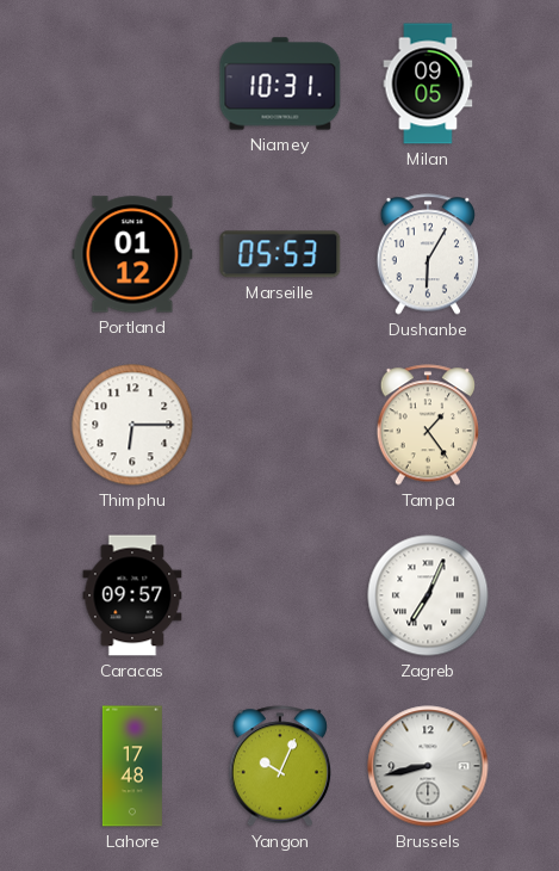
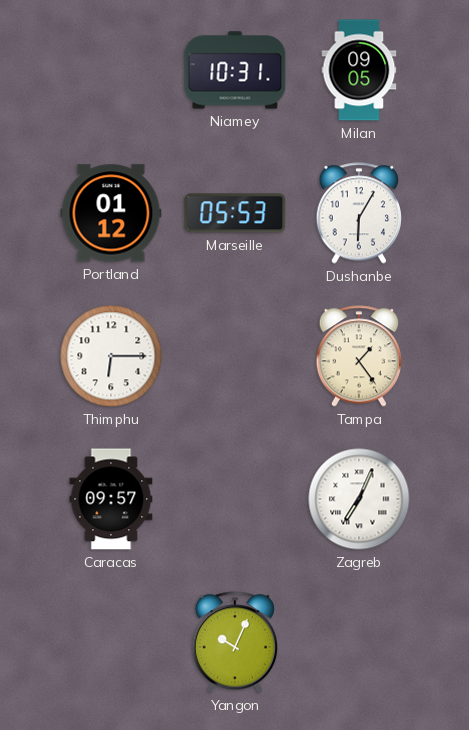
Lahore: 17:48 -> none
Brussels: 8:43 -> none
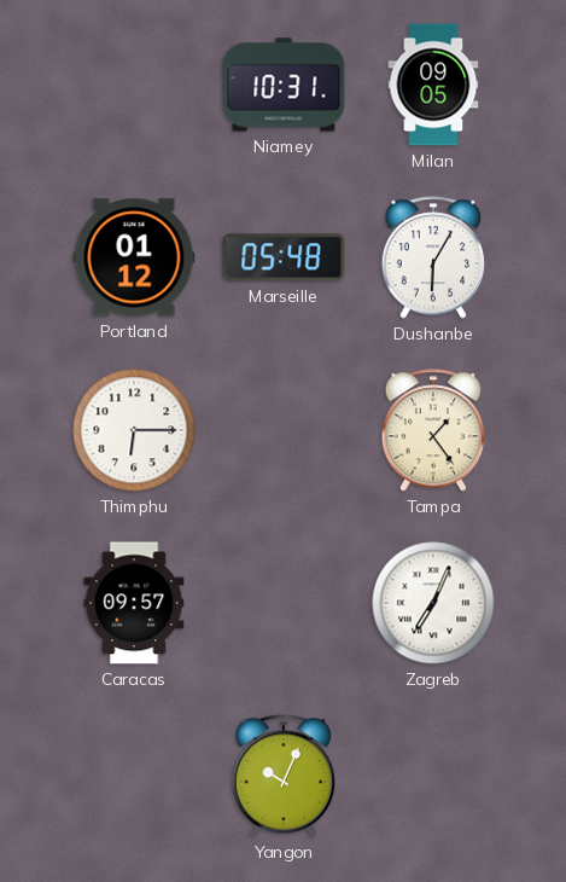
Marseille: 05:53 -> 05:48
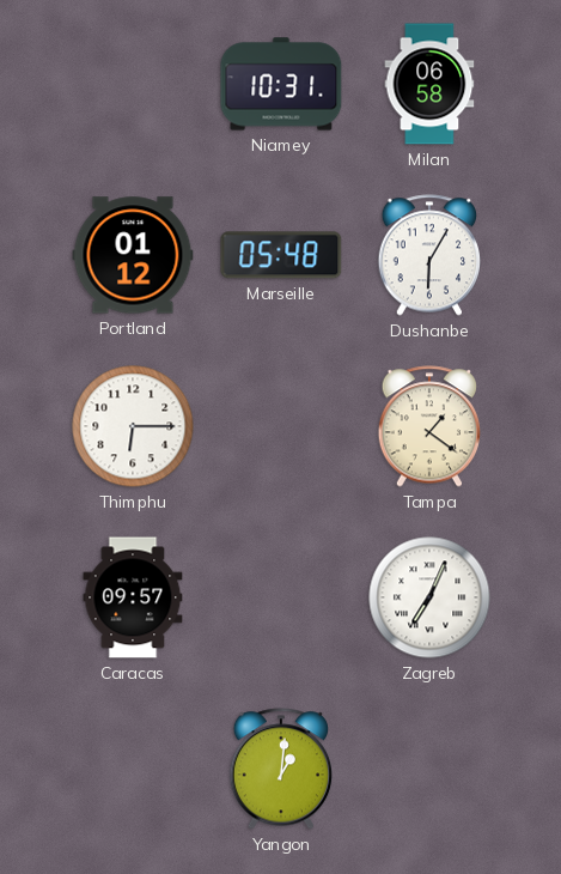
Milan: 09:05 -> 06:58
Tampa: 1:24 -> 1:21
Yangon: 10:04 -> 1:01
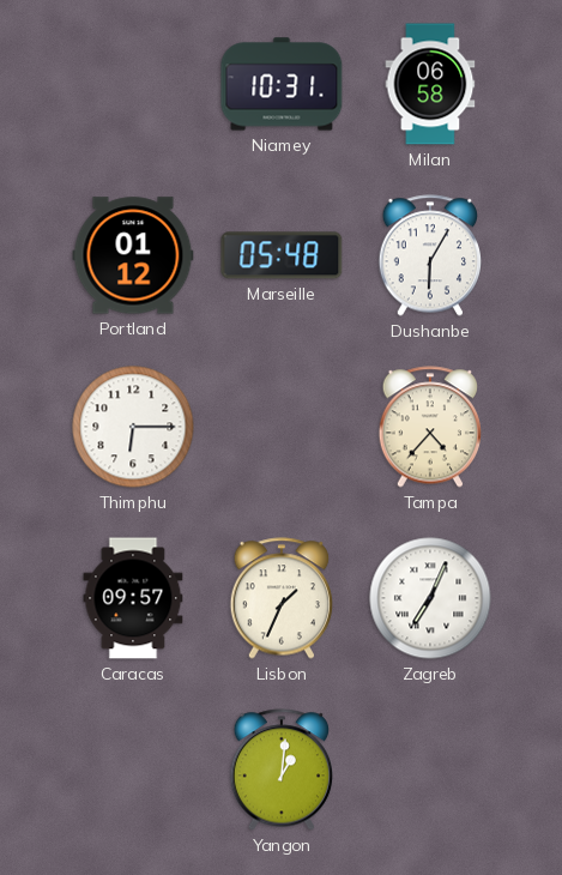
Tampa: 1:21 -> 4:37
Lisbon: none -> 1:34
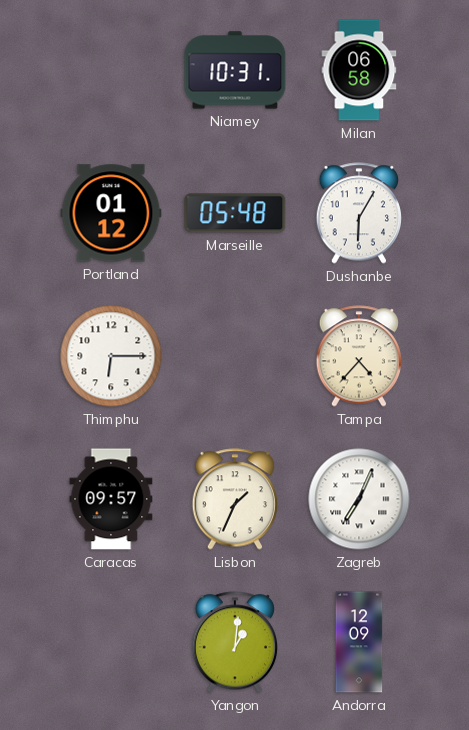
Andorra: none -> 12:09
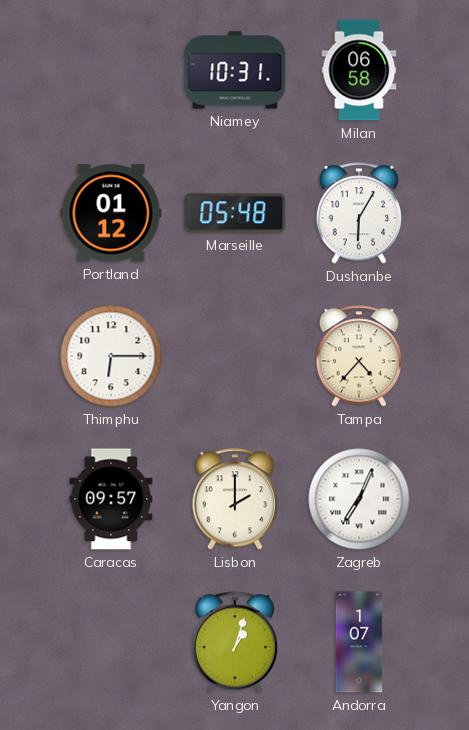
Lisbon: 1:34 -> 2:00
Yangon: 1:01 -> 1:03
Andorra: 12:09 -> 1:07
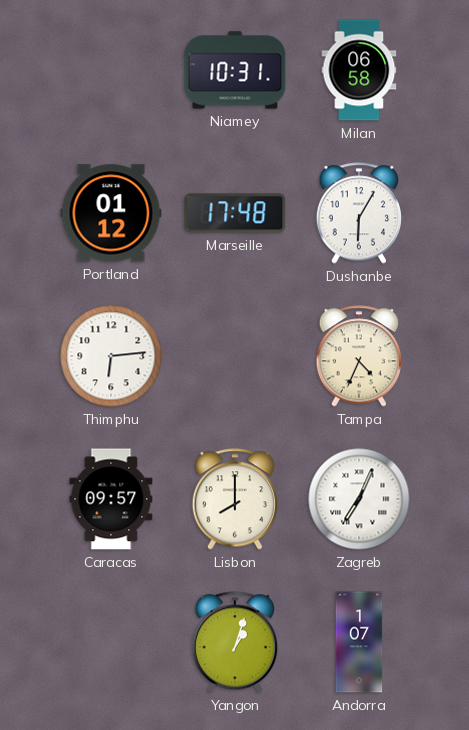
Marseille: 05:48 -> 17:48
Thimphu: 6:15 -> 6:14
Tampa: 4:37 -> 4:34
Lisbon: 2:00 -> 8:00
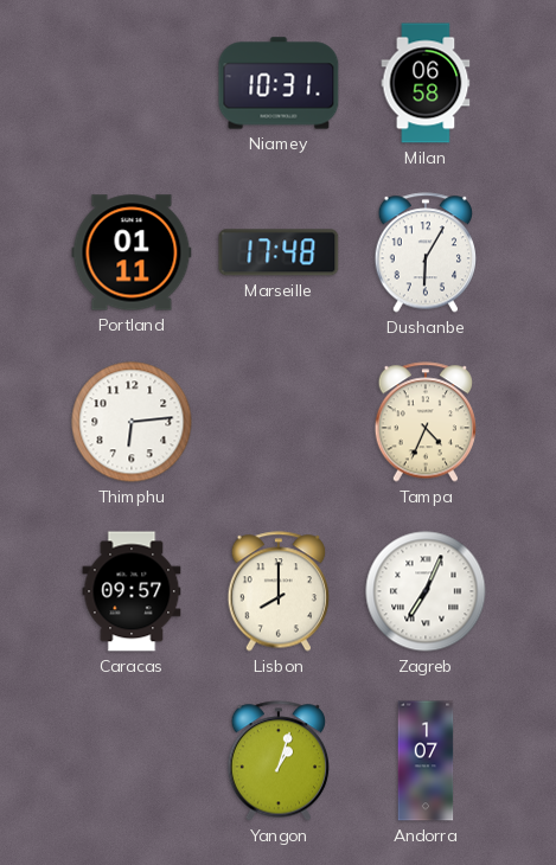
Portland: 01:12 -> 01:11
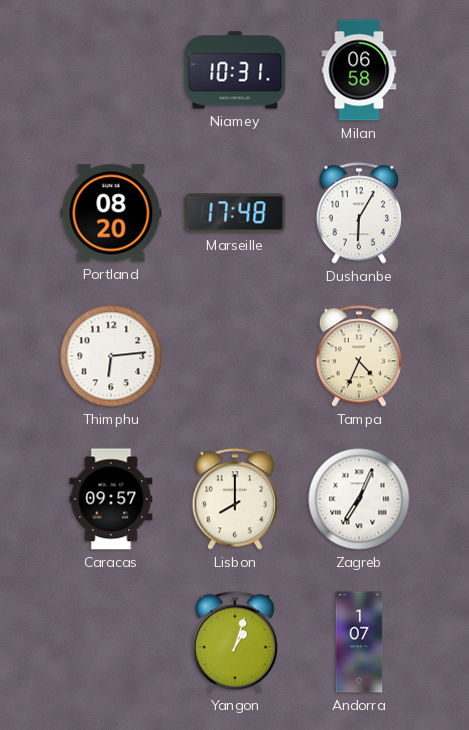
Portland: 01:11 -> 08:20
